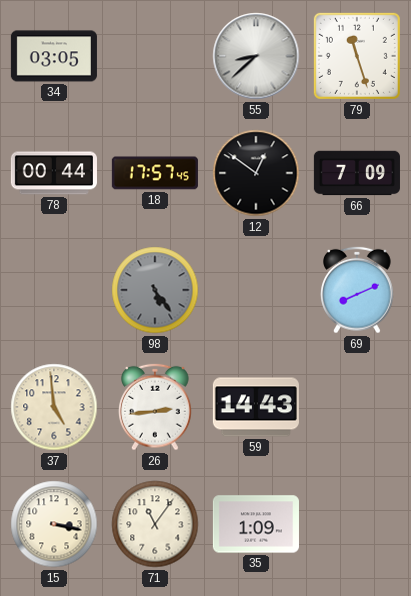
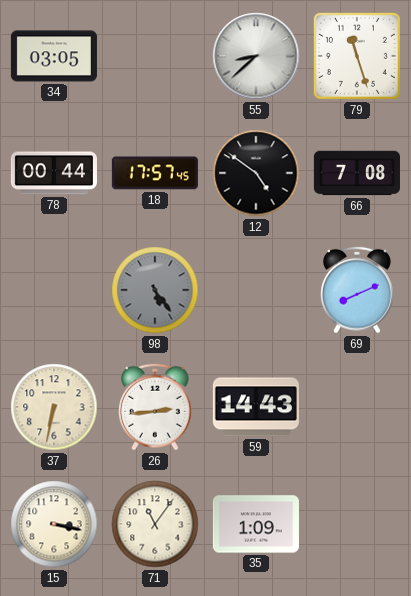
12: 12:51 -> 4:51
66: 7:09 -> 7:08
37: 4:59 -> 6:32
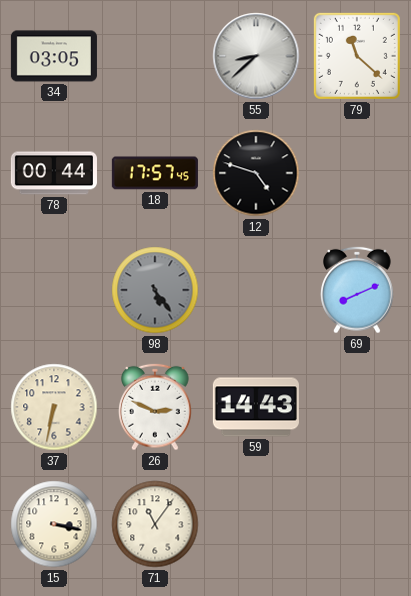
79: 11:27 -> 11:22
12: 4:51 -> 4:48
66: 7:08 -> none
26: 2:44 -> 2:49
35: 1:09 -> none
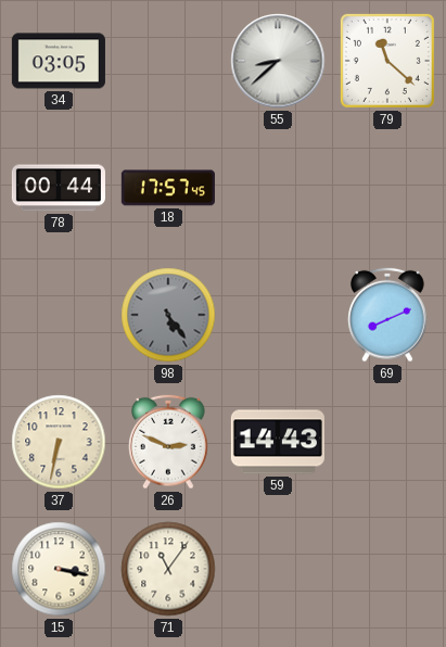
12: 4:48 -> none
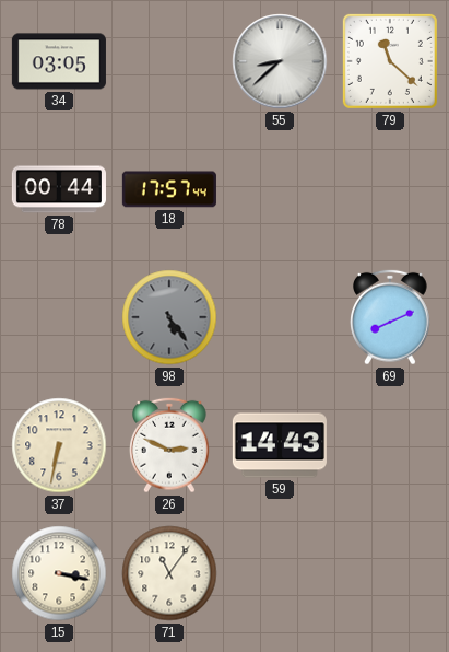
18: 17:57:45 -> 17:57:44
